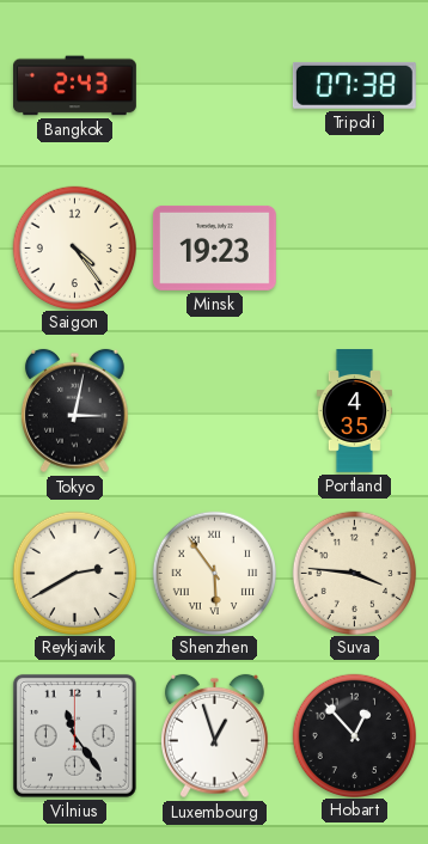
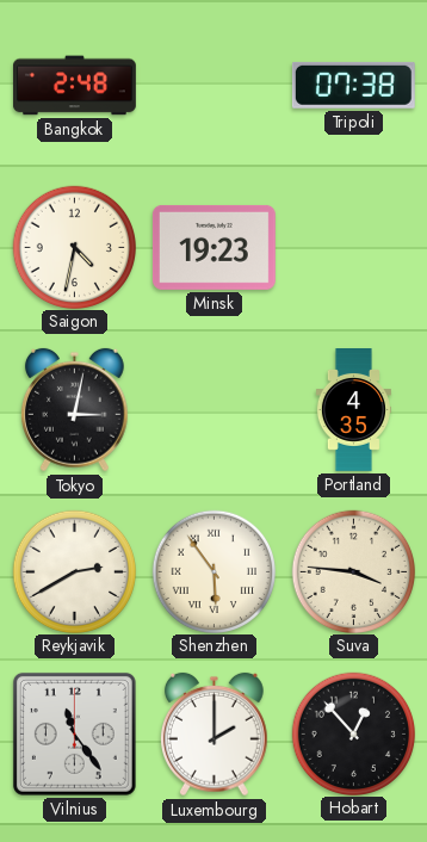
Bangkok: 2:43 -> 2:48
Saigon: 4:24 -> 4:32
Luxembourg: 12:57 -> 2:00
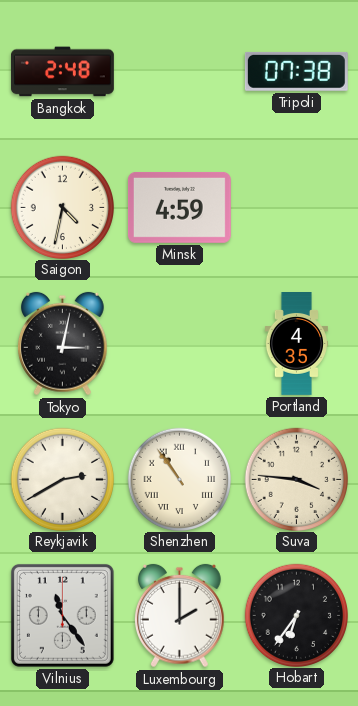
Minsk: 19:23 -> 4:59
Shenzhen: 5:54 -> 10:54
Hobart: 12:53 -> 6:36
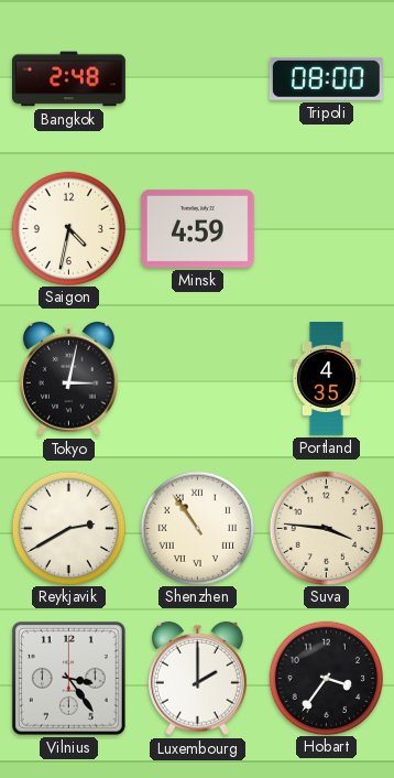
Tripoli: 07:38 -> 08:00
Vilnius: 11:24 -> 3:24
Hobart: 6:36 -> 3:36
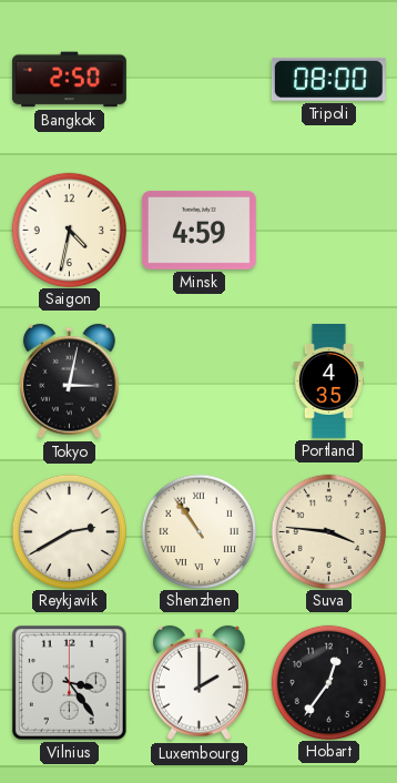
Bangkok: 2:48 -> 2:50
Hobart: 3:36 -> 12:36
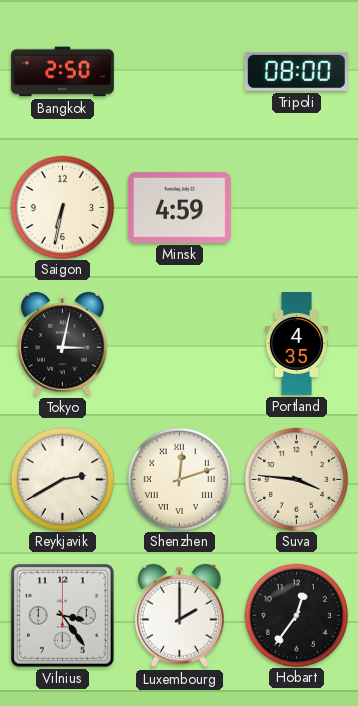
Saigon: 4:32 -> 6:32
Shenzhen: 10:54 -> 12:12
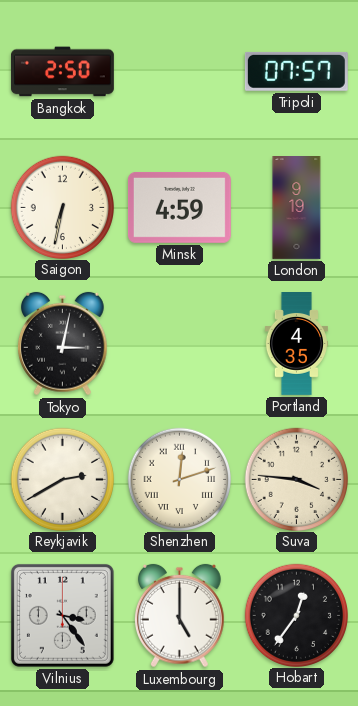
Tripoli: 08:00 -> 07:57
London: none -> 9:19
Luxembourg: 2:00 -> 5:00
